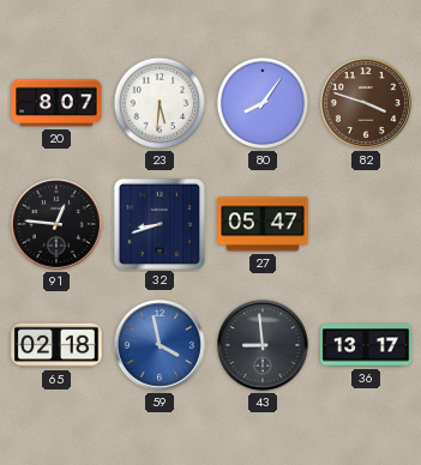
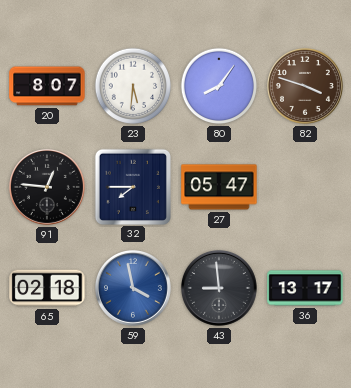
32: 8:42 -> 7:45
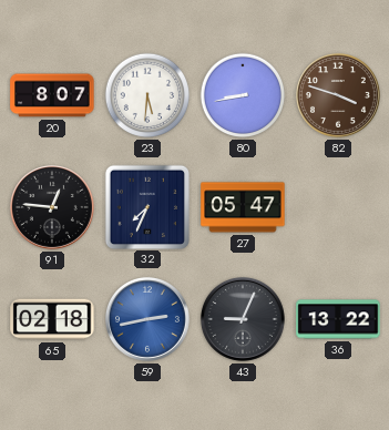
80: 8:06 -> 8:43
32: 7:45 -> 7:34
59: 3:58 -> 2:43
43: 8:59 -> 9:04
36: 13:17 -> 13:22
